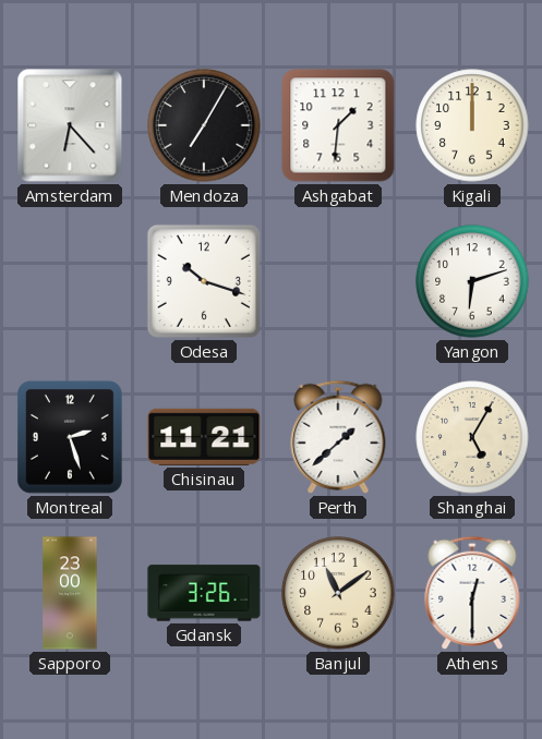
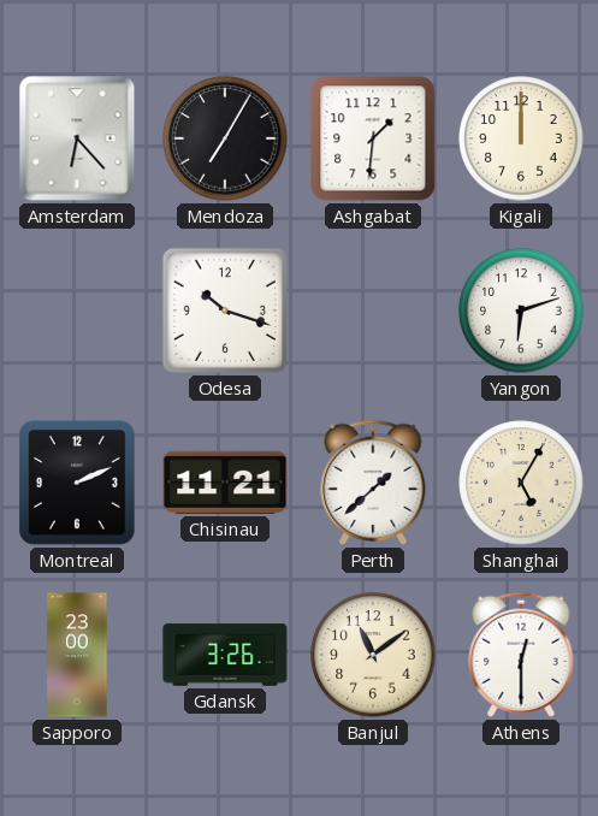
Montreal: 2:27 -> 2:11
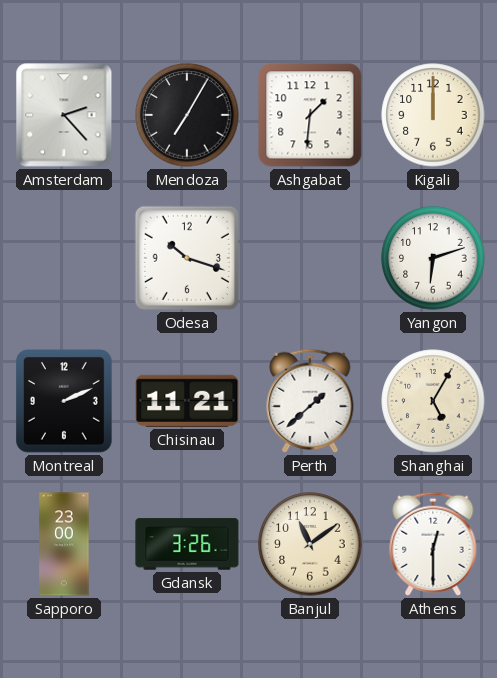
Amsterdam: 6:23 -> 2:23
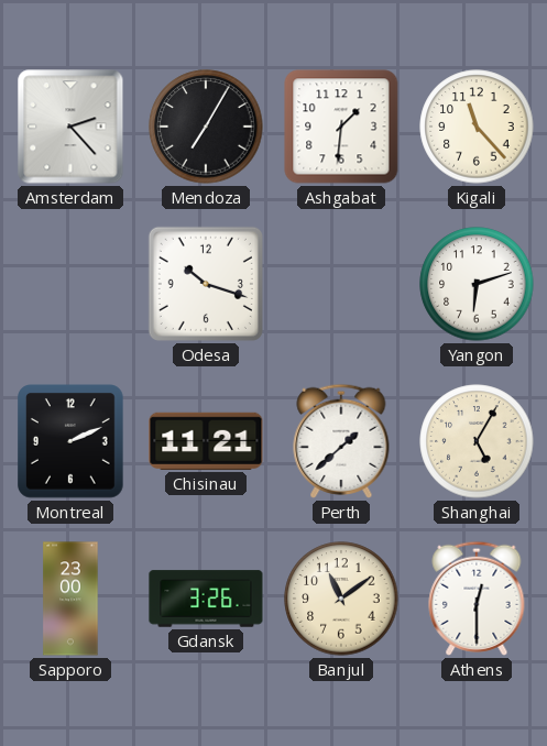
Kigali: 12:00 -> 11:23
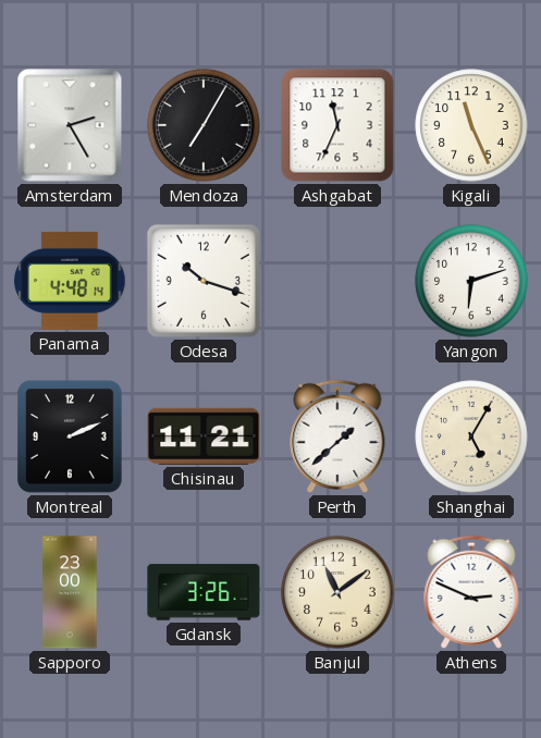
Amsterdam: 2:23 -> 2:25
Ashgabat: 1:31 -> 11:34
Kigali: 11:23 -> 11:26
Panama: none -> 4:48
Athens: 12:30 -> 2:49
